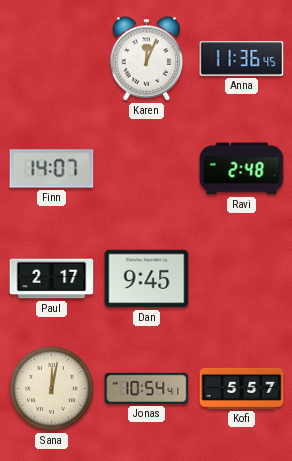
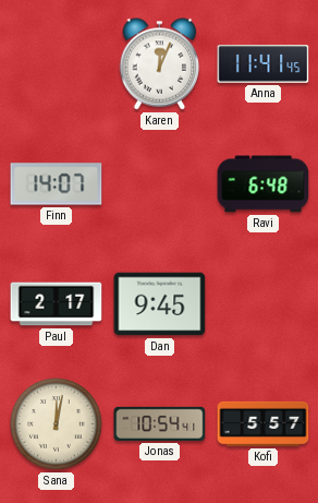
Anna: 11:36 -> 11:41
Ravi: 2:48 -> 6:48
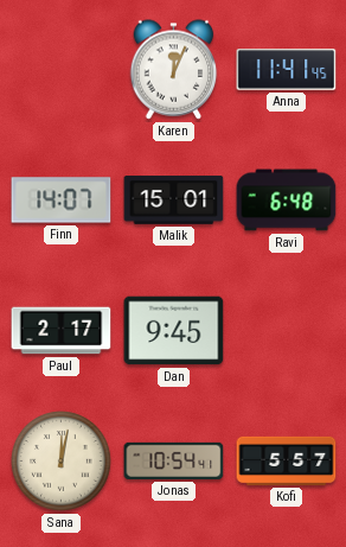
Malik: none -> 15:01
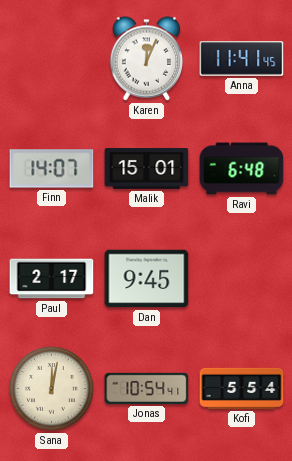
Kofi: 5:57 -> 5:54
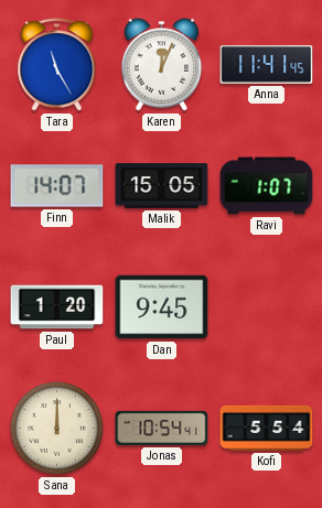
Tara: none -> 11:25
Malik: 15:01 -> 15:05
Ravi: 6:48 -> 1:07
Paul: 2:17 -> 1:20
Sana: 12:02 -> 12:00
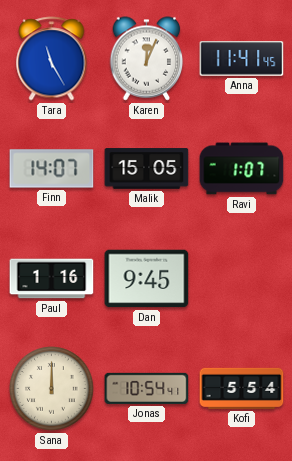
Paul: 1:20 -> 1:16
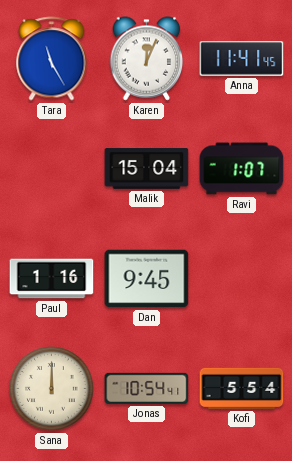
Finn: 14:07 -> none
Malik: 15:05 -> 15:04
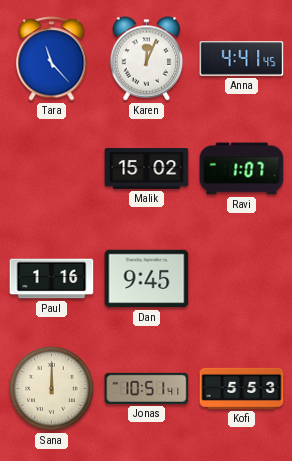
Tara: 11:25 -> 11:23
Anna: 11:41 -> 4:41
Malik: 15:04 -> 15:02
Jonas: 10:54 -> 10:51
Kofi: 5:54 -> 5:53
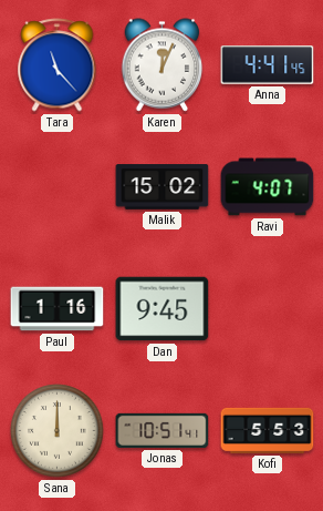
Ravi: 1:07 -> 4:07
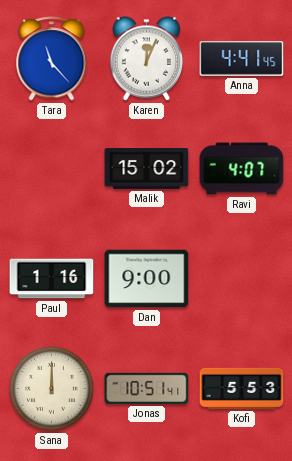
Dan: 9:45 -> 9:00
